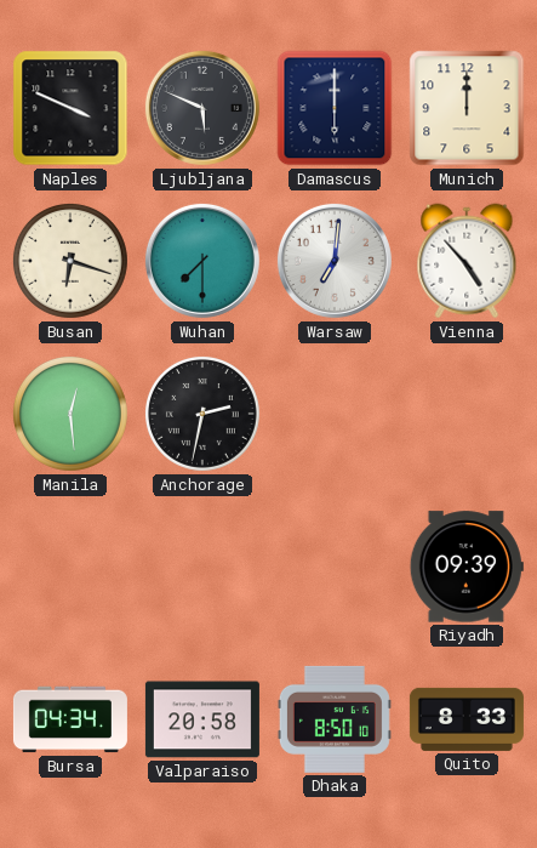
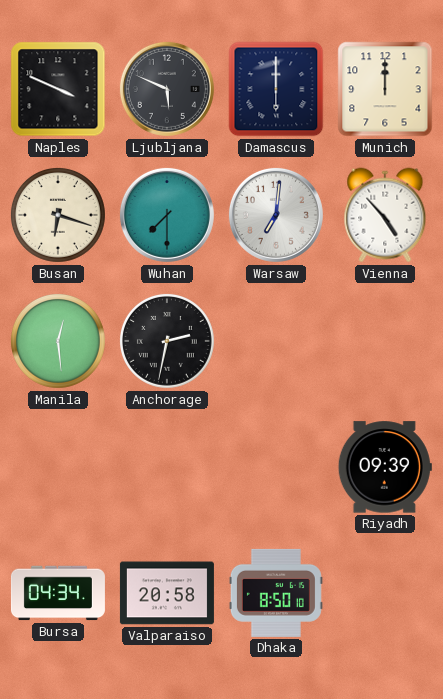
Quito: 8:33 -> none
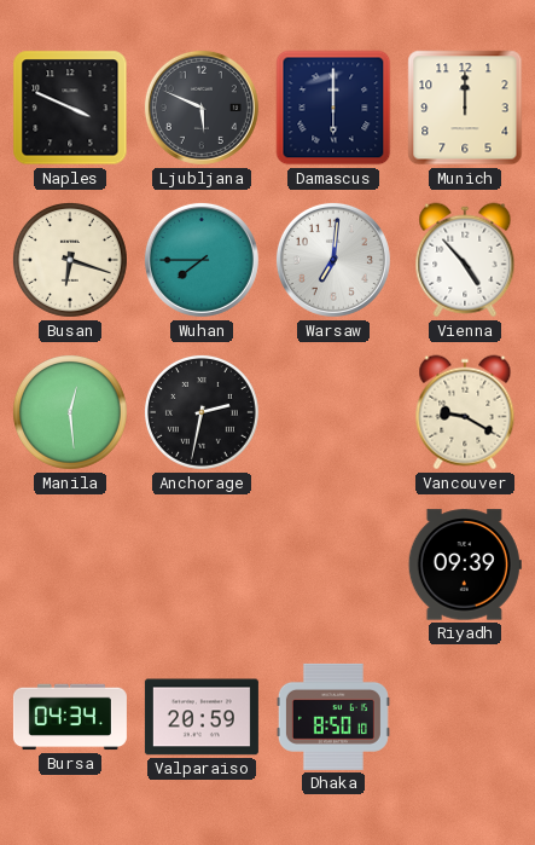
Wuhan: 7:30 -> 7:45
Vancouver: none -> 9:20
Valparaiso: 20:58 -> 20:59
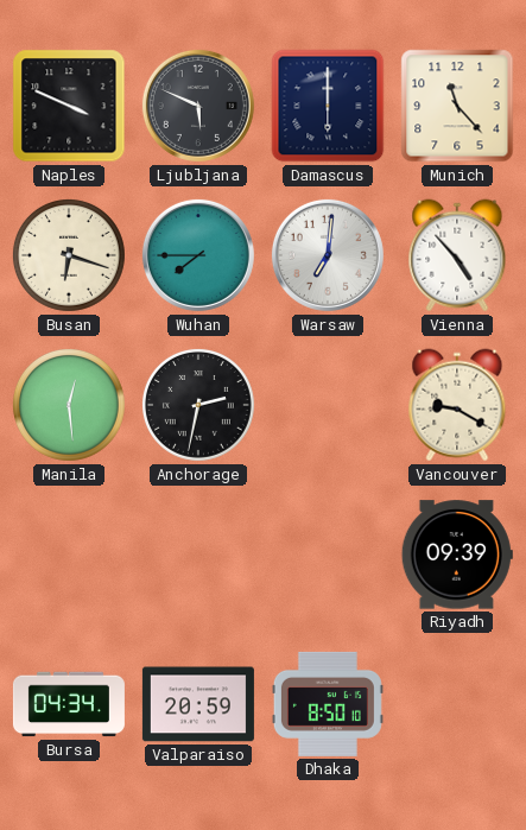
Munich: 12:00 -> 11:23
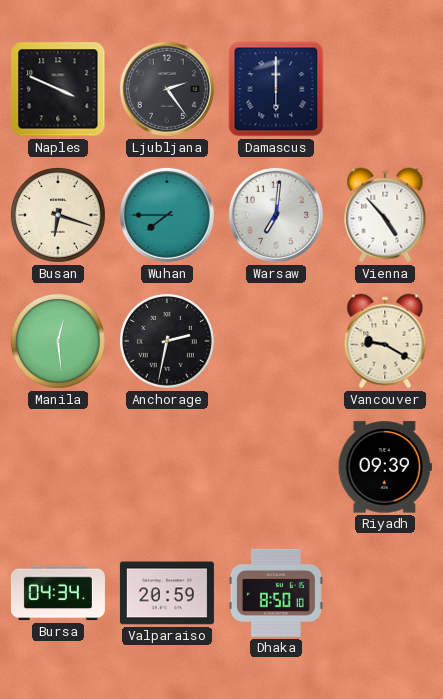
Ljubljana: 5:49 -> 2:24
Munich: 11:23 -> none
